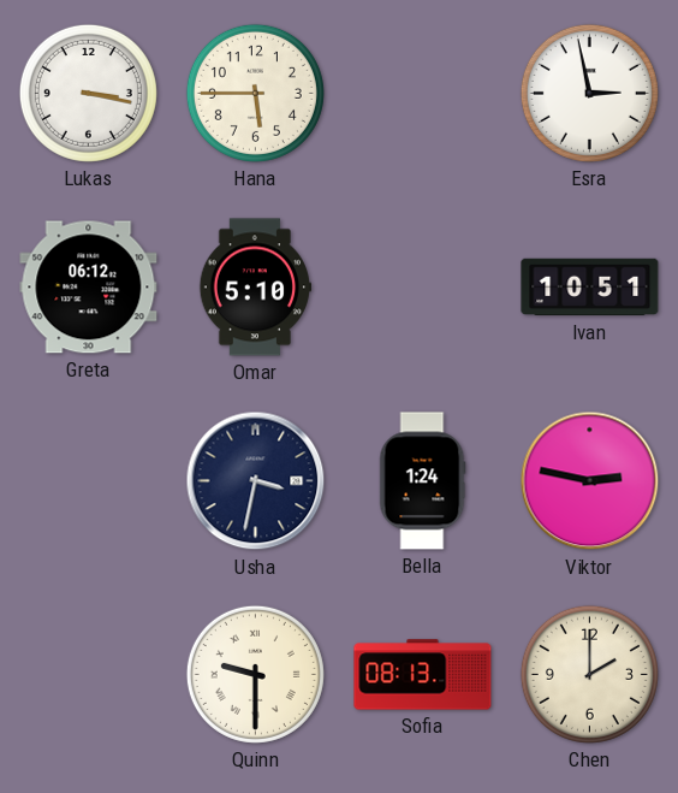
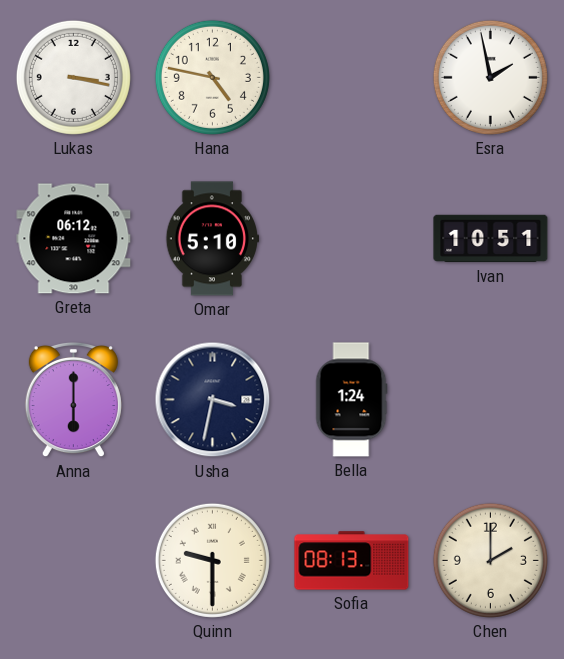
Hana: 5:45 -> 4:47
Esra: 2:58 -> 1:58
Anna: none -> 6:00
Viktor: 2:47 -> none
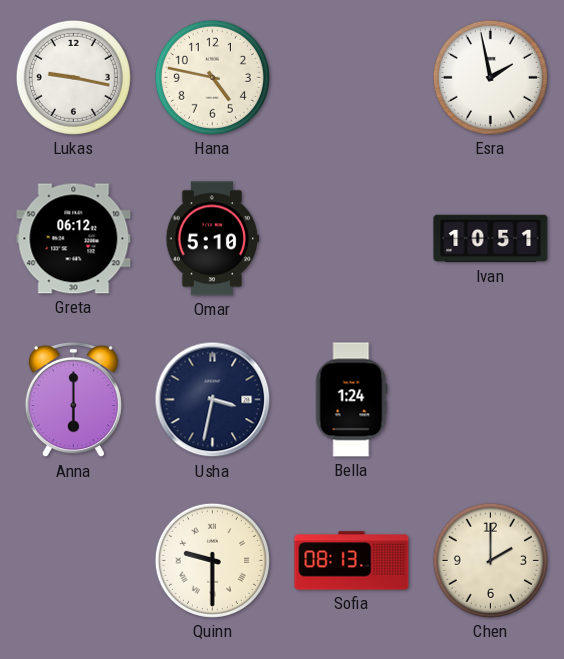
Lukas: 3:17 -> 9:17
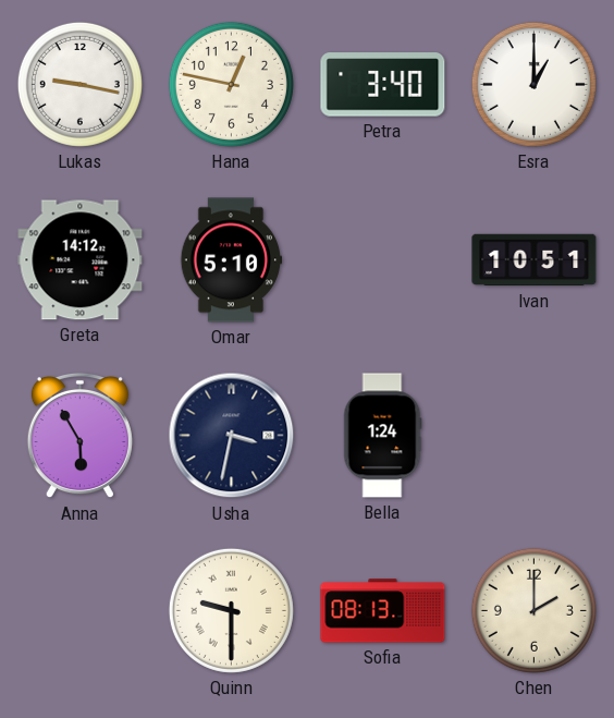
Hana: 4:47 -> 12:47
Petra: none -> 3:40
Esra: 1:58 -> 1:00
Greta: 06:12 -> 14:12
Anna: 6:00 -> 5:55
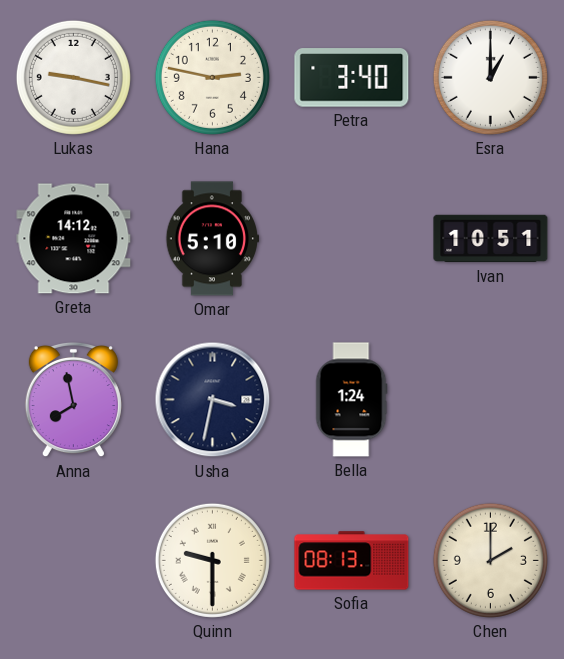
Hana: 12:47 -> 2:47
Anna: 5:55 -> 7:58
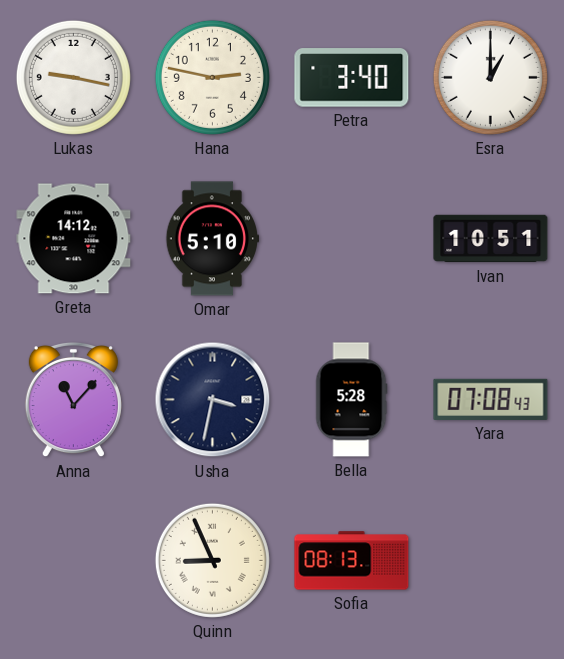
Anna: 7:58 -> 11:07
Bella: 1:24 -> 5:28
Yara: none -> 07:08
Quinn: 9:30 -> 8:56
Chen: 2:00 -> none
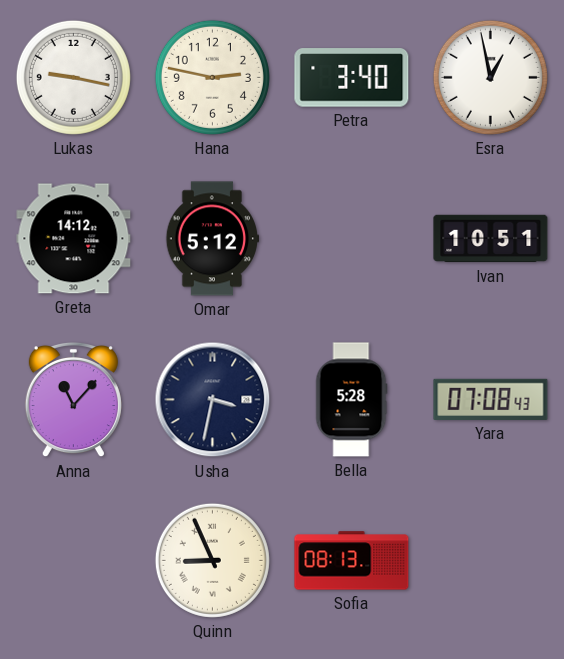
Esra: 1:00 -> 12:58
Omar: 5:10 -> 5:12
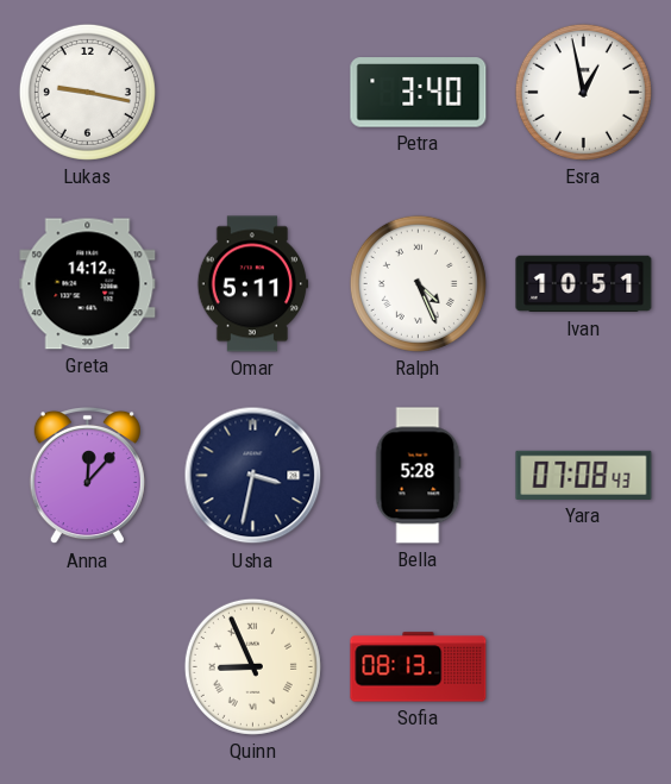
Hana: 2:47 -> none
Omar: 5:12 -> 5:11
Ralph: none -> 4:26
Anna: 11:07 -> 12:07
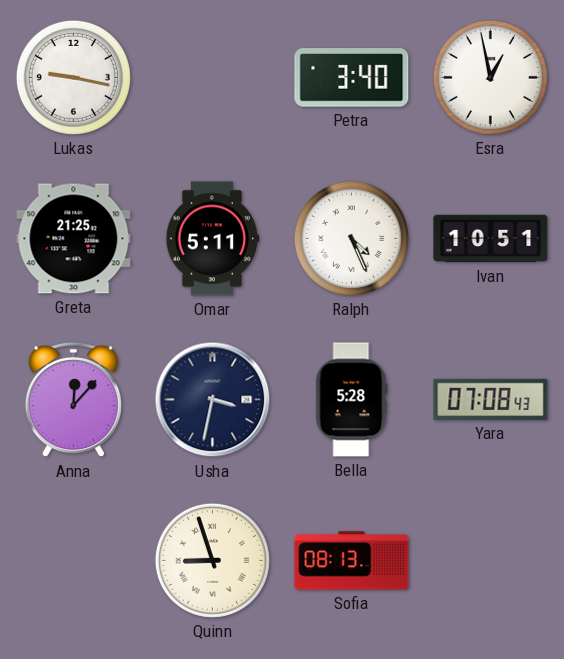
Greta: 14:12 -> 21:25
Quinn: 8:56 -> 8:57
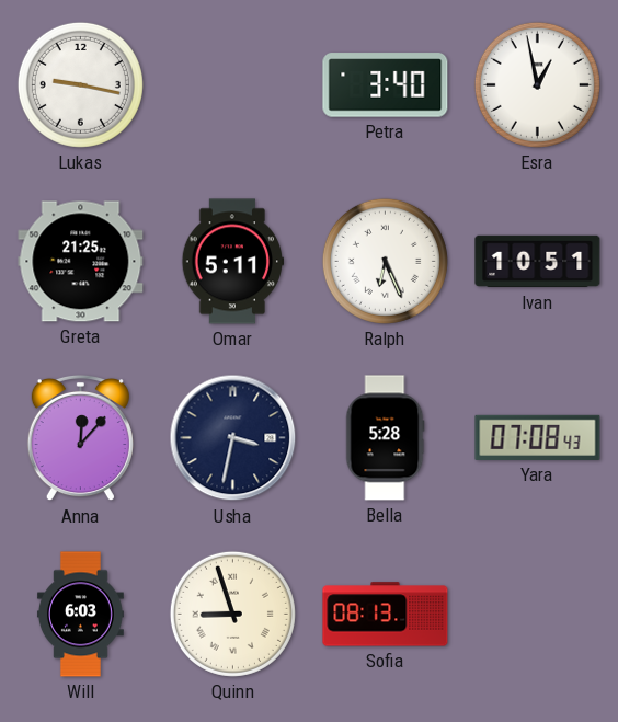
Ralph: 4:26 -> 6:26
Will: none -> 6:03
